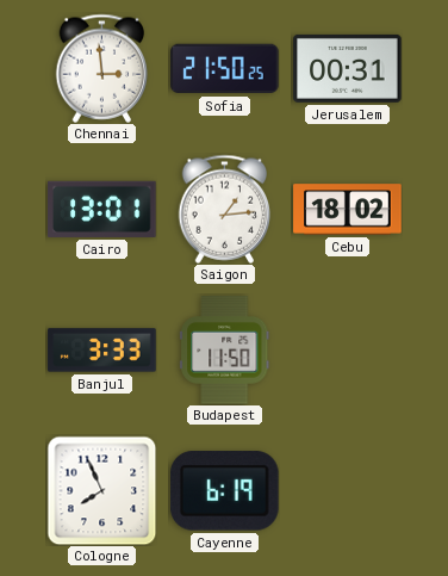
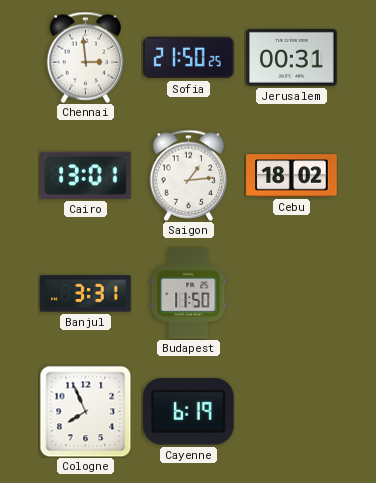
Banjul: 3:33 -> 3:31
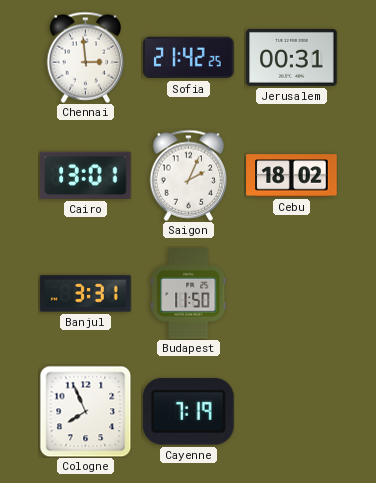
Sofia: 21:50 -> 21:42
Saigon: 1:14 -> 2:04
Cayenne: 6:19 -> 7:19
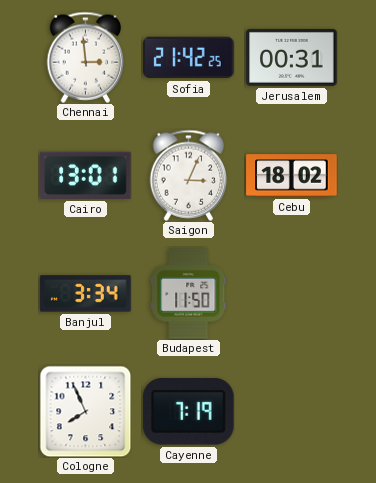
Saigon: 2:04 -> 3:04
Banjul: 3:31 -> 3:34
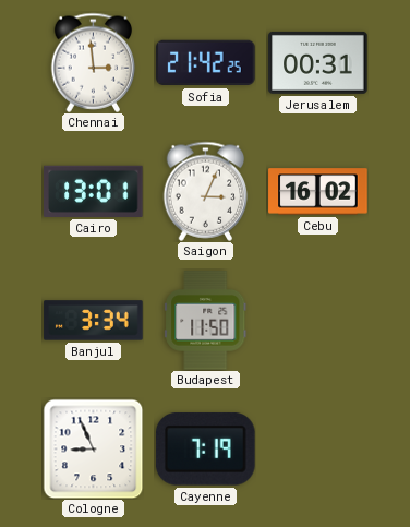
Cebu: 18:02 -> 16:02
Cologne: 7:56 -> 8:56
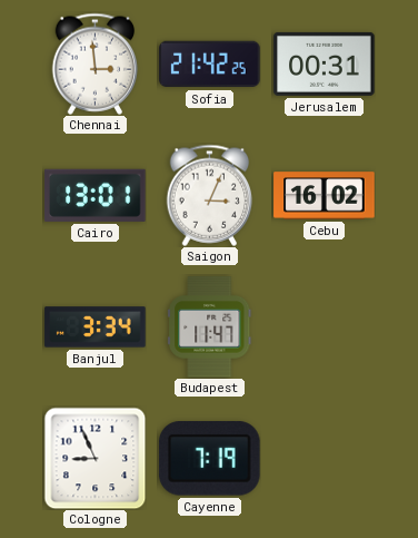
Budapest: 11:50 -> 11:47
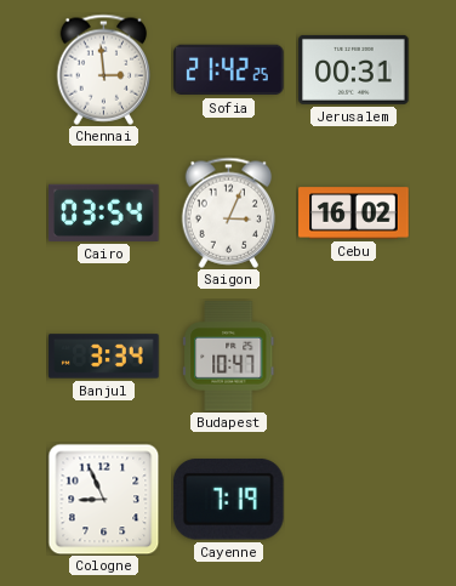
Cairo: 13:01 -> 03:54
Budapest: 11:47 -> 10:47
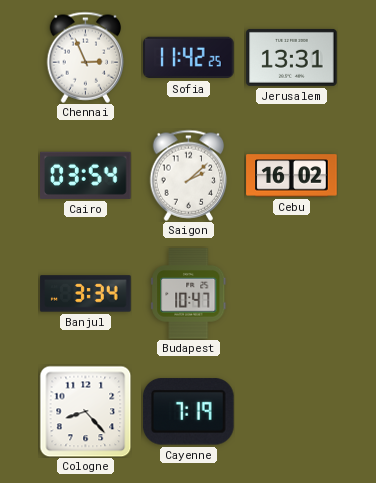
Chennai: 2:59 -> 2:56
Sofia: 21:42 -> 11:42
Jerusalem: 00:31 -> 13:31
Saigon: 3:04 -> 2:08
Cologne: 8:56 -> 8:23
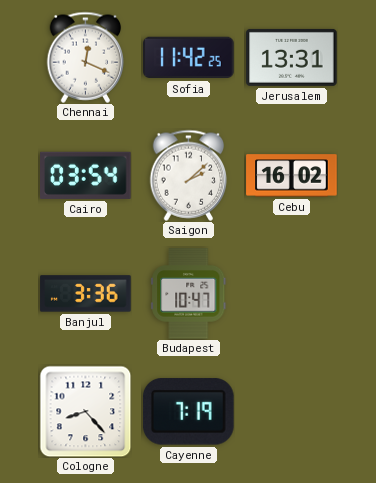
Chennai: 2:56 -> 12:19
Banjul: 3:34 -> 3:36
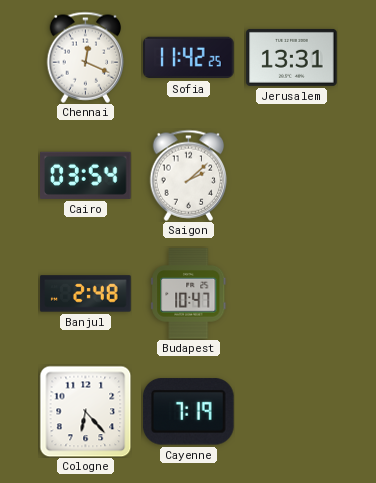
Cebu: 16:02 -> none
Banjul: 3:36 -> 2:48
Cologne: 8:23 -> 6:23
